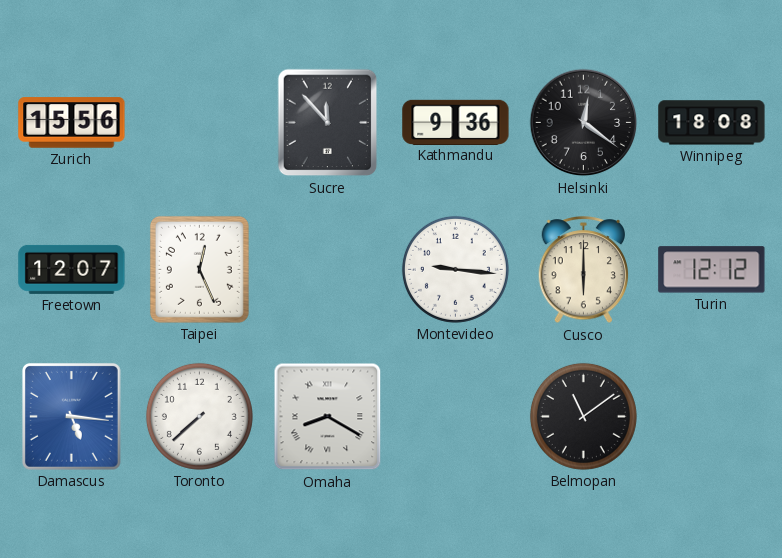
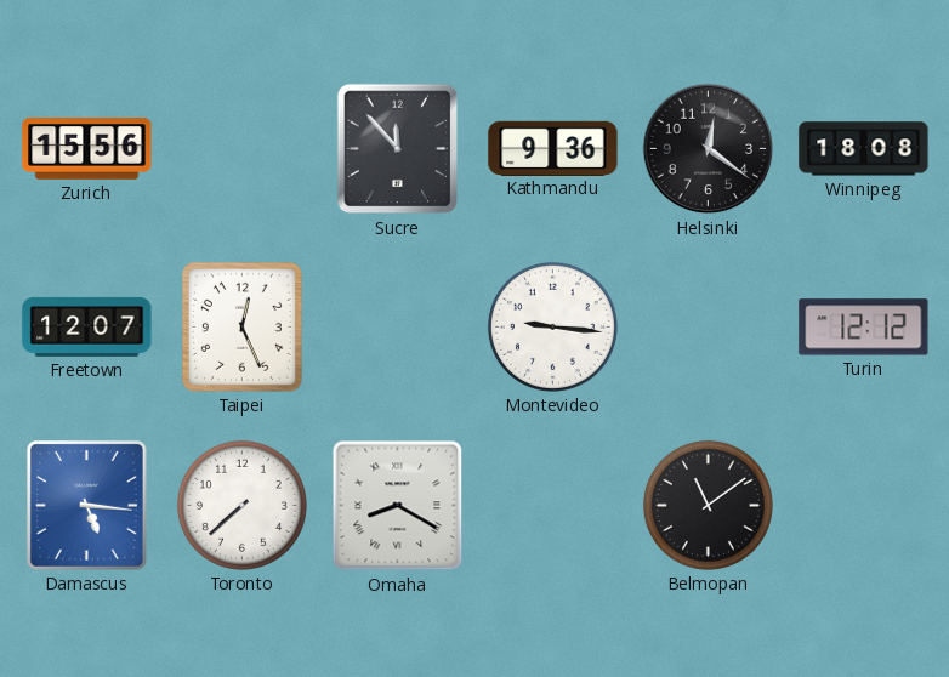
Cusco: 6:00 -> none
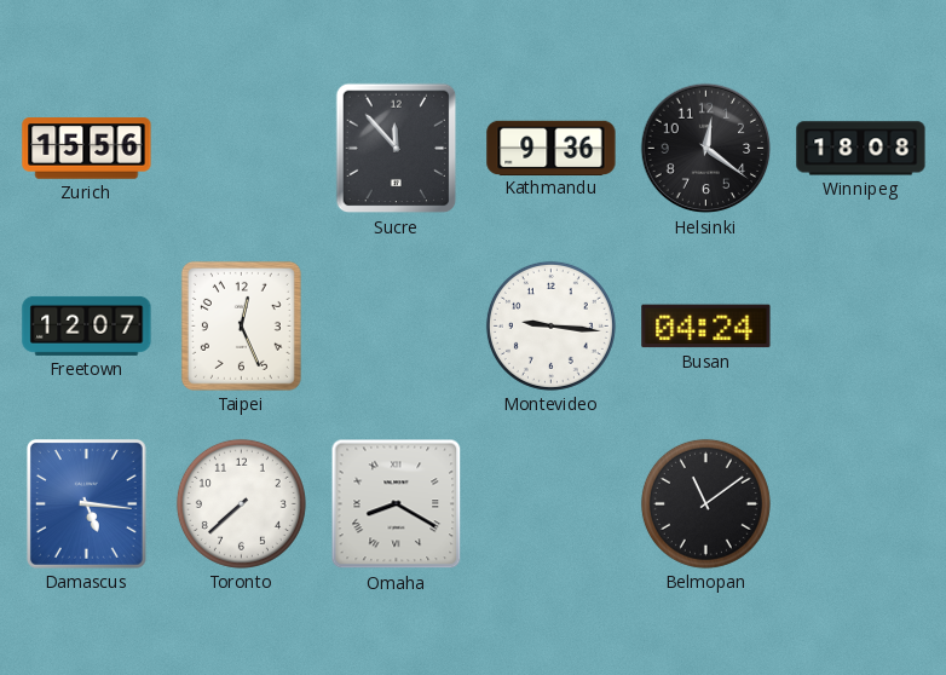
Busan: none -> 04:24
Turin: 12:12 -> none
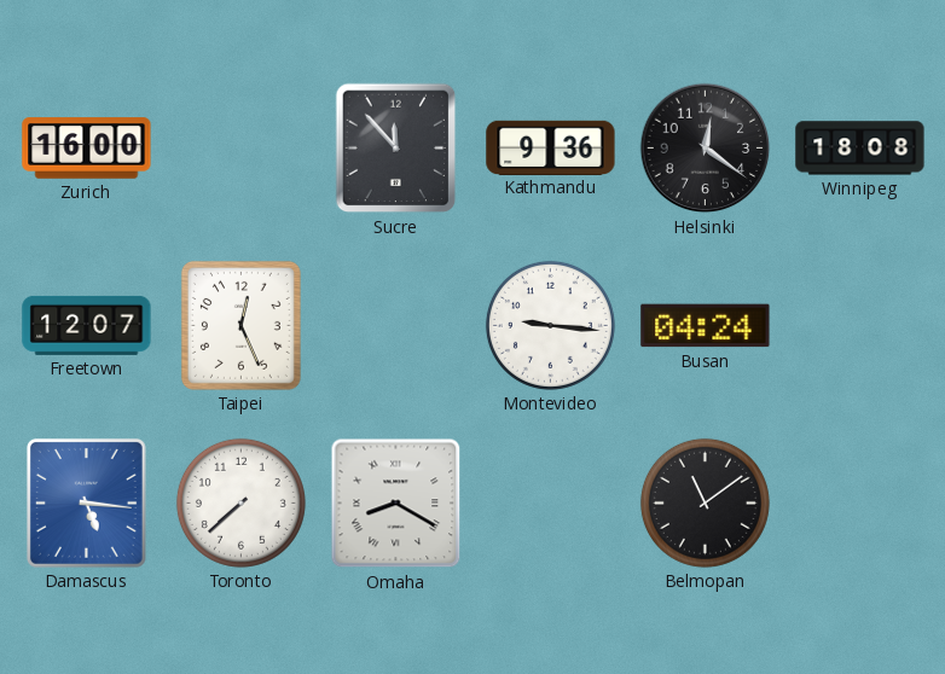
Zurich: 15:56 -> 16:00
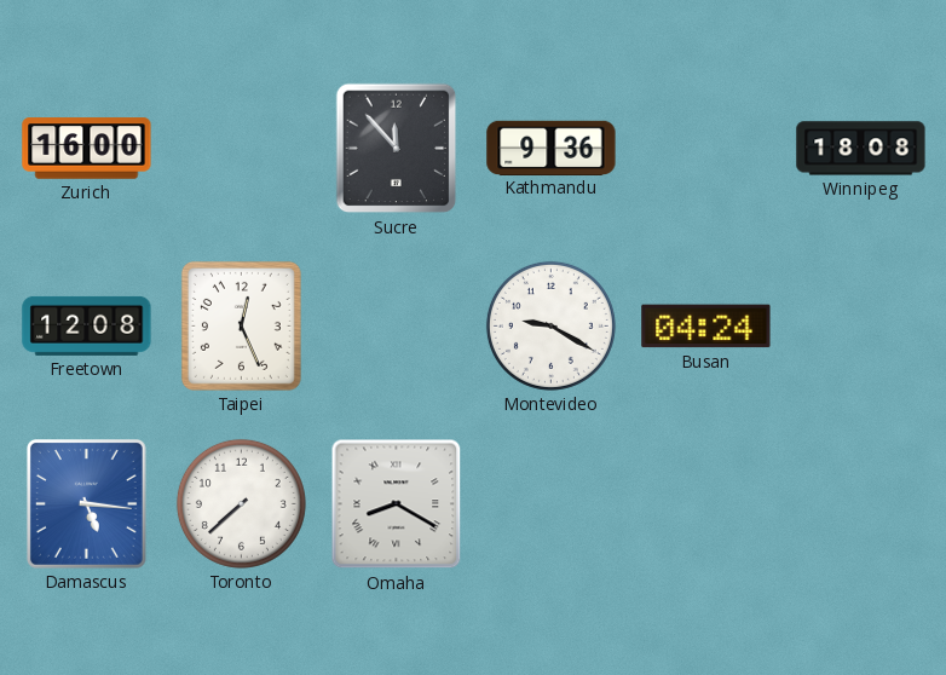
Helsinki: 12:21 -> none
Freetown: 12:07 -> 12:08
Montevideo: 9:16 -> 9:20
Belmopan: 11:09 -> none
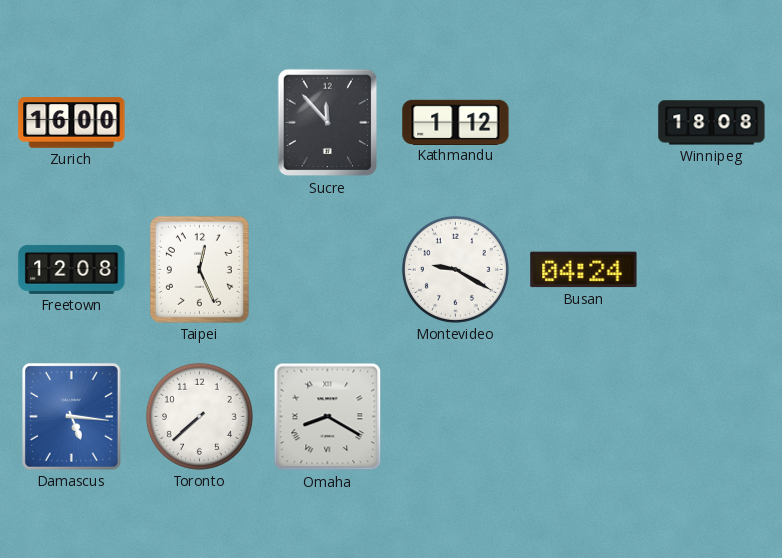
Kathmandu: 9:36 -> 1:12
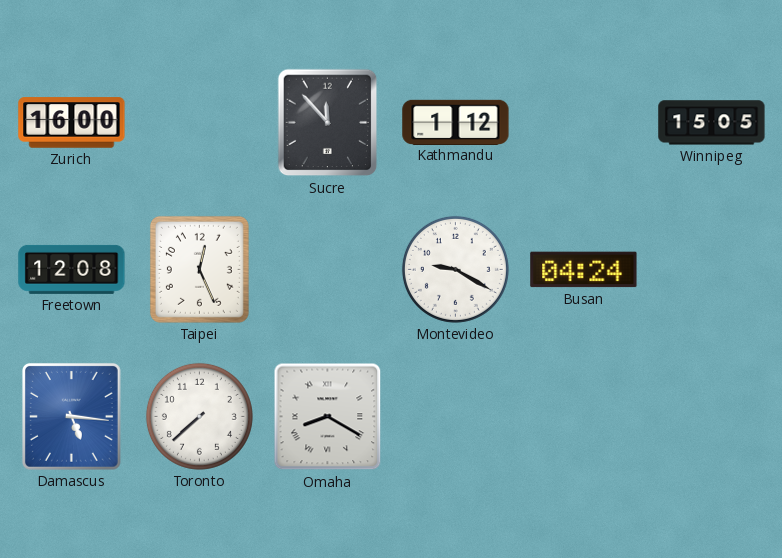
Winnipeg: 18:08 -> 15:05
